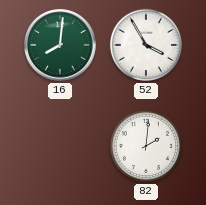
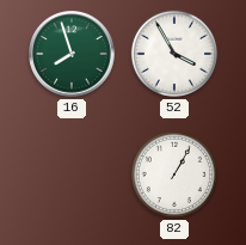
16: 8:01 -> 7:57
82: 2:01 -> 1:05
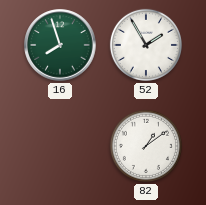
52: 3:55 -> 1:55
82: 1:05 -> 1:09
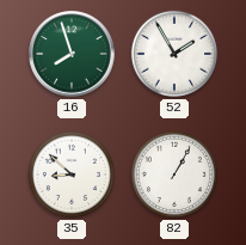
35: none -> 8:52
82: 1:09 -> 1:05
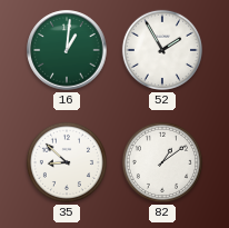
16: 7:57 -> 1:01
82: 1:05 -> 1:09
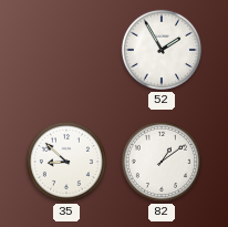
16: 1:01 -> none
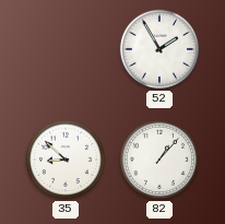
82: 1:09 -> 1:07
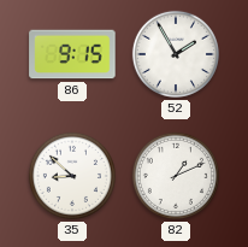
86: none -> 9:15
82: 1:07 -> 1:11
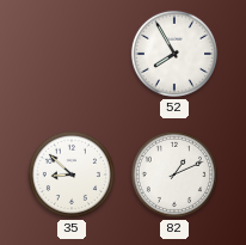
86: 9:15 -> none
52: 1:55 -> 7:55
